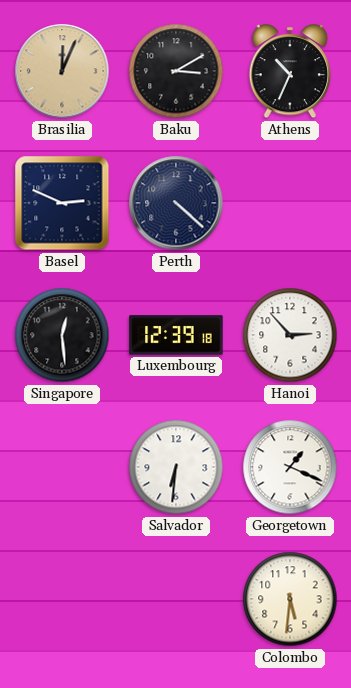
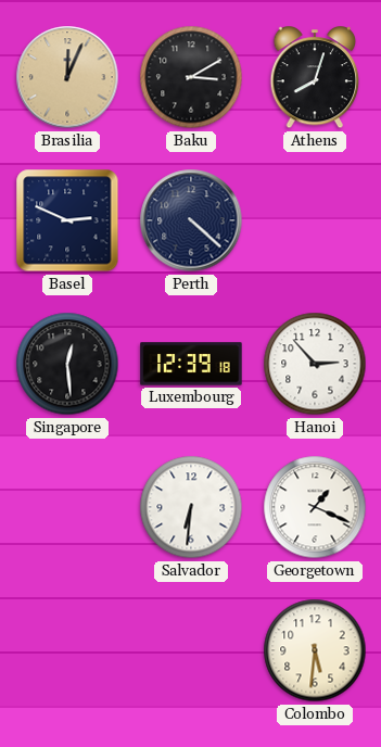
Athens: 10:34 -> 8:03
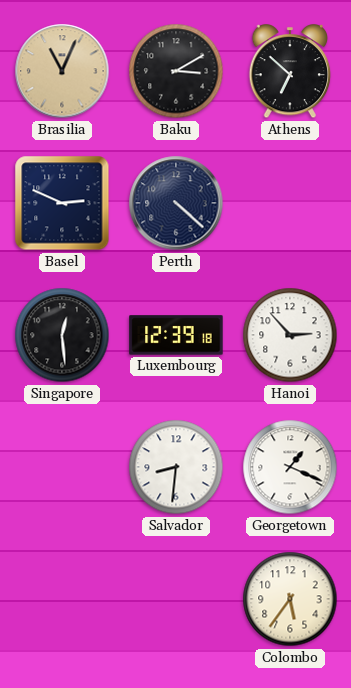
Brasilia: 12:04 -> 11:04
Athens: 8:03 -> 6:52
Salvador: 6:31 -> 8:31
Colombo: 5:31 -> 5:36
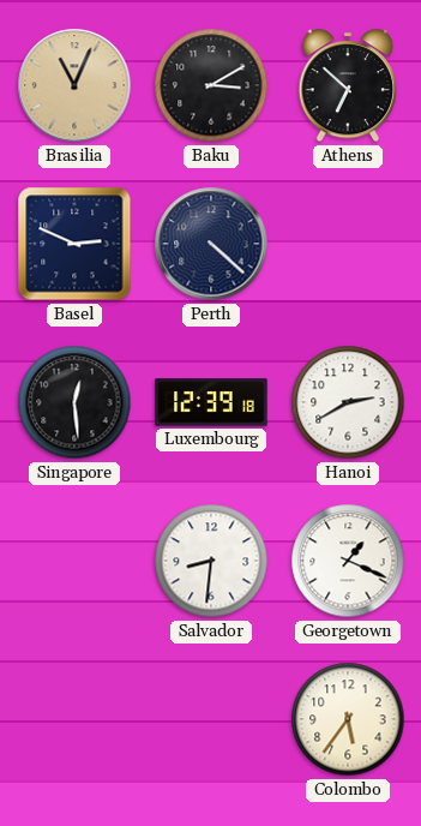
Hanoi: 2:53 -> 2:40
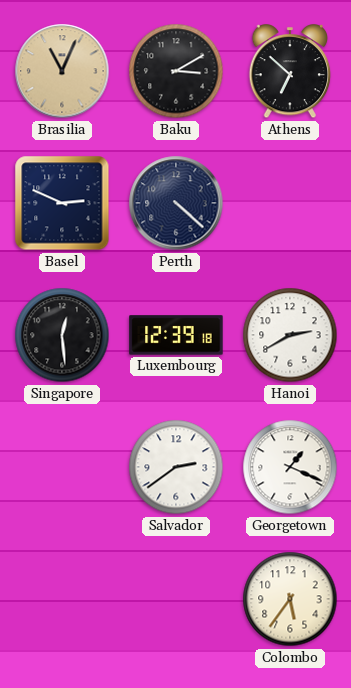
Salvador: 8:31 -> 2:39
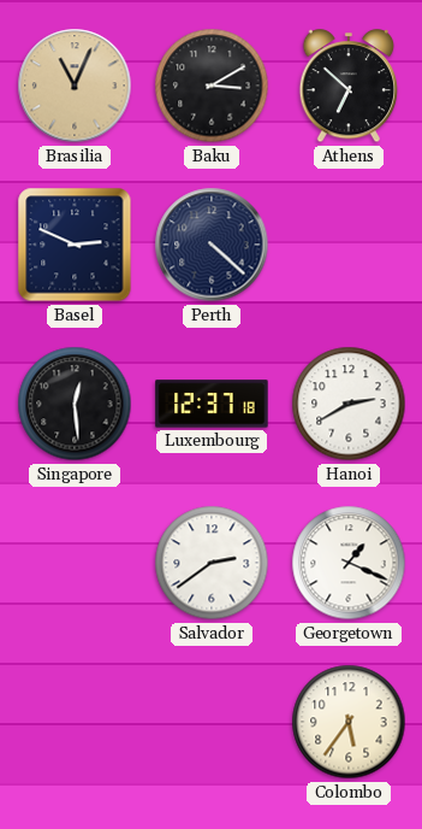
Luxembourg: 12:39 -> 12:37
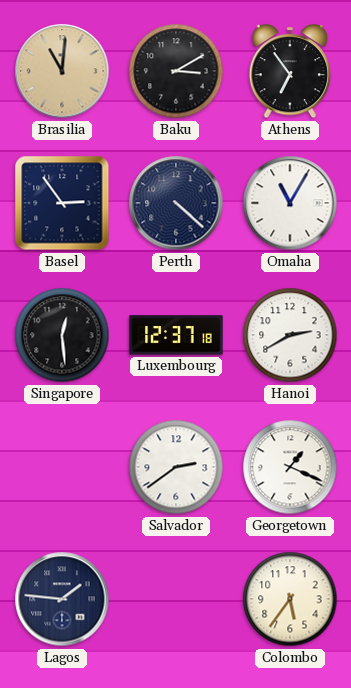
Brasilia: 11:04 -> 11:01
Athens: 6:52 -> 6:54
Basel: 2:49 -> 2:54
Omaha: none -> 11:05
Lagos: none -> 1:46
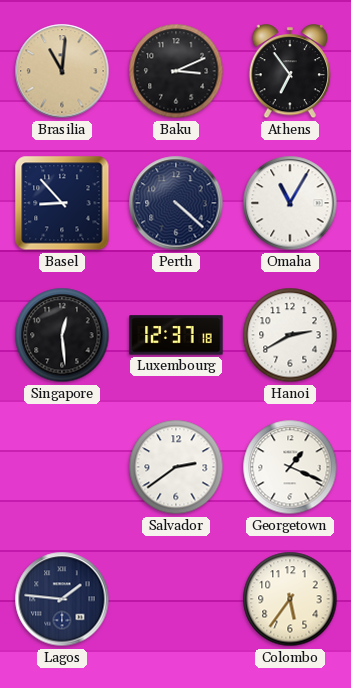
Baku: 3:10 -> 3:11
Basel: 2:54 -> 8:53
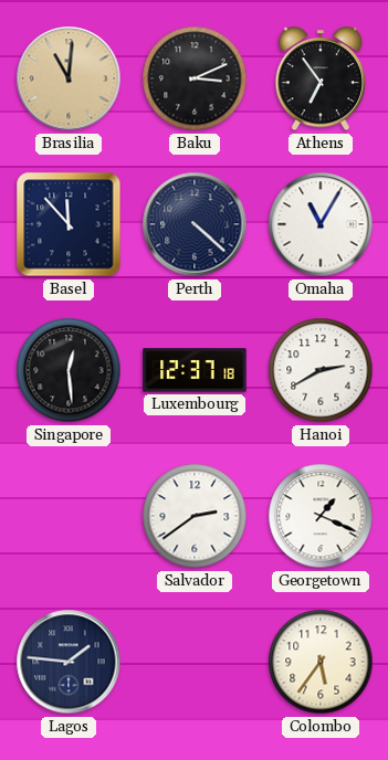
Basel: 8:53 -> 11:53
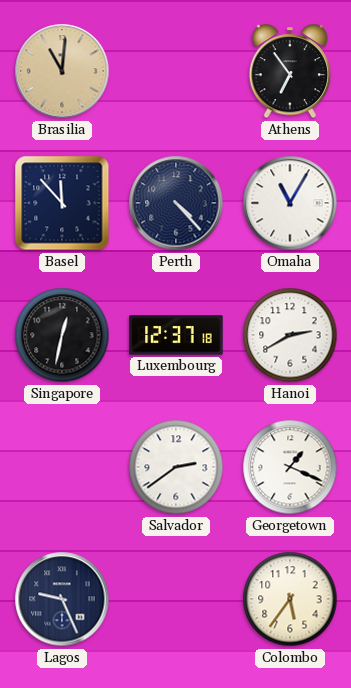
Baku: 3:11 -> none
Perth: 4:22 -> 4:23
Singapore: 12:29 -> 12:32
Lagos: 1:46 -> 9:26
